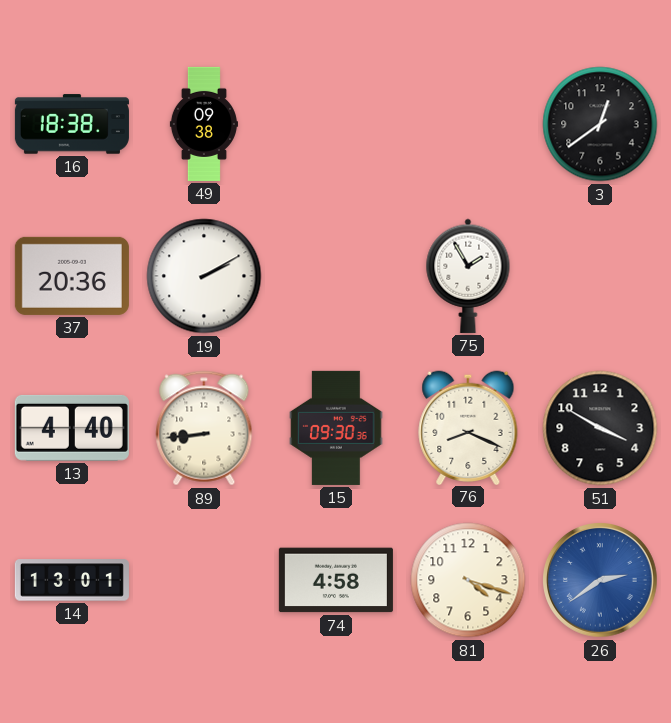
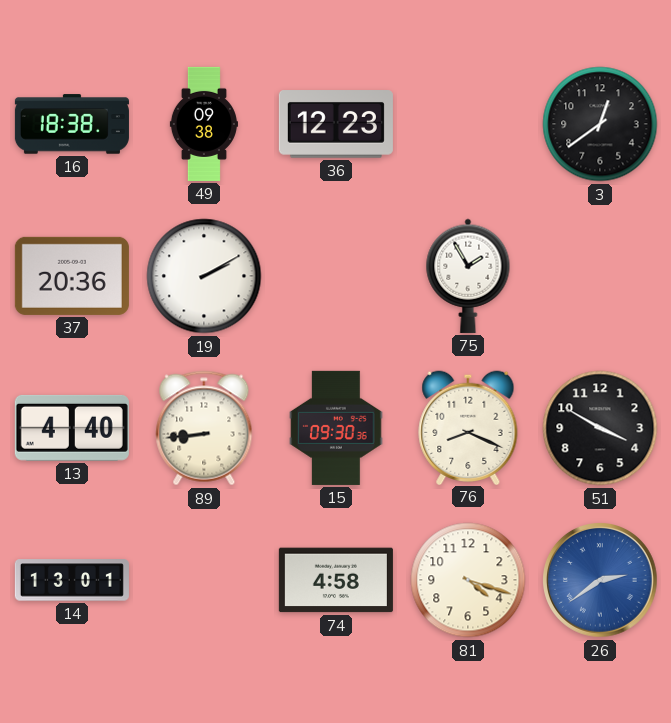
36: none -> 12:23
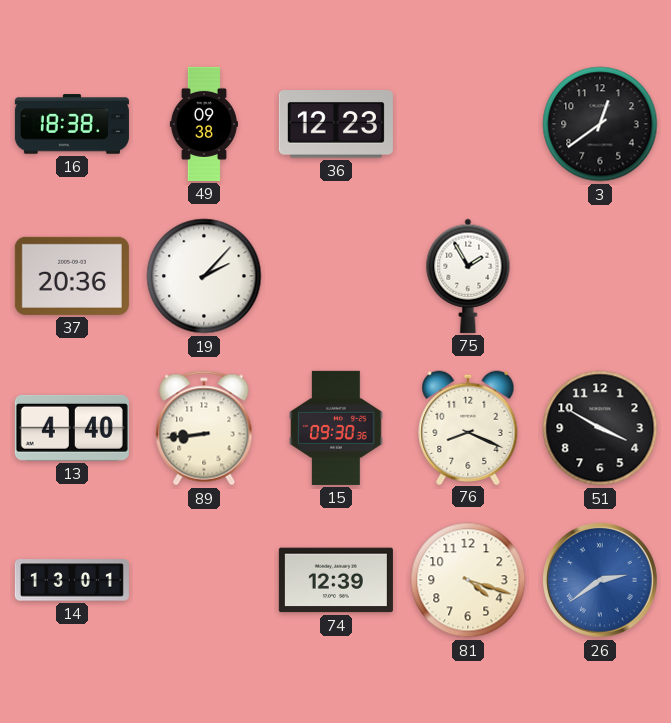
19: 2:10 -> 2:07
74: 4:58 -> 12:39
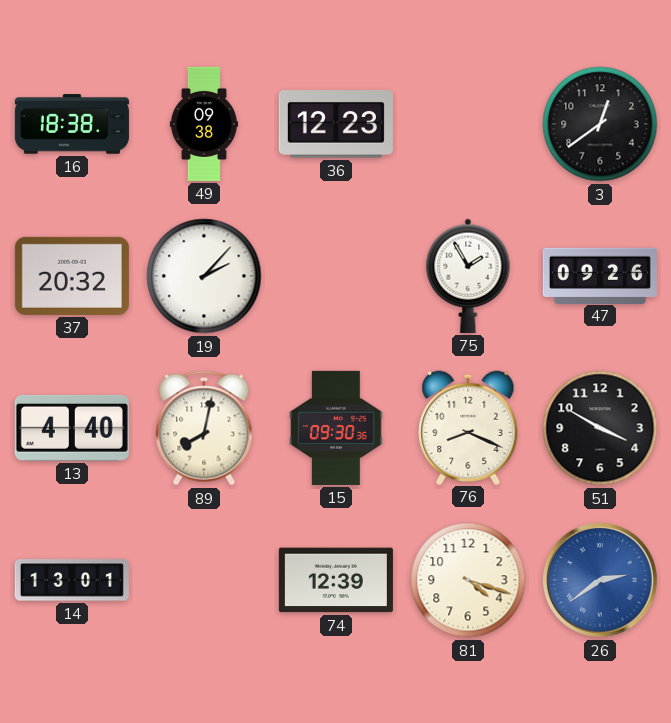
37: 20:36 -> 20:32
47: none -> 09:26
89: 8:44 -> 8:02
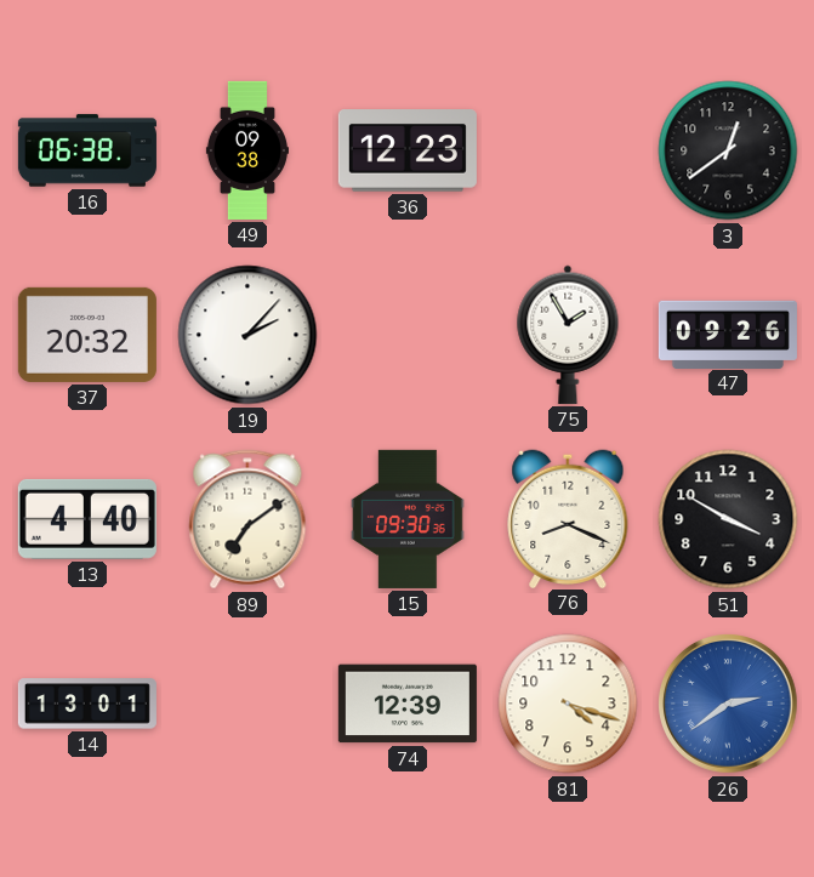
16: 18:38 -> 06:38
89: 8:02 -> 7:09
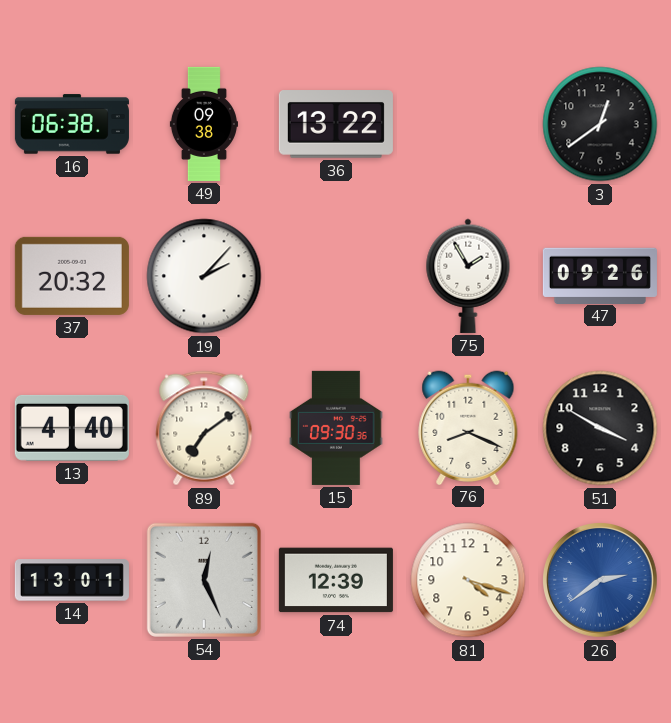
36: 12:23 -> 13:22
54: none -> 12:26
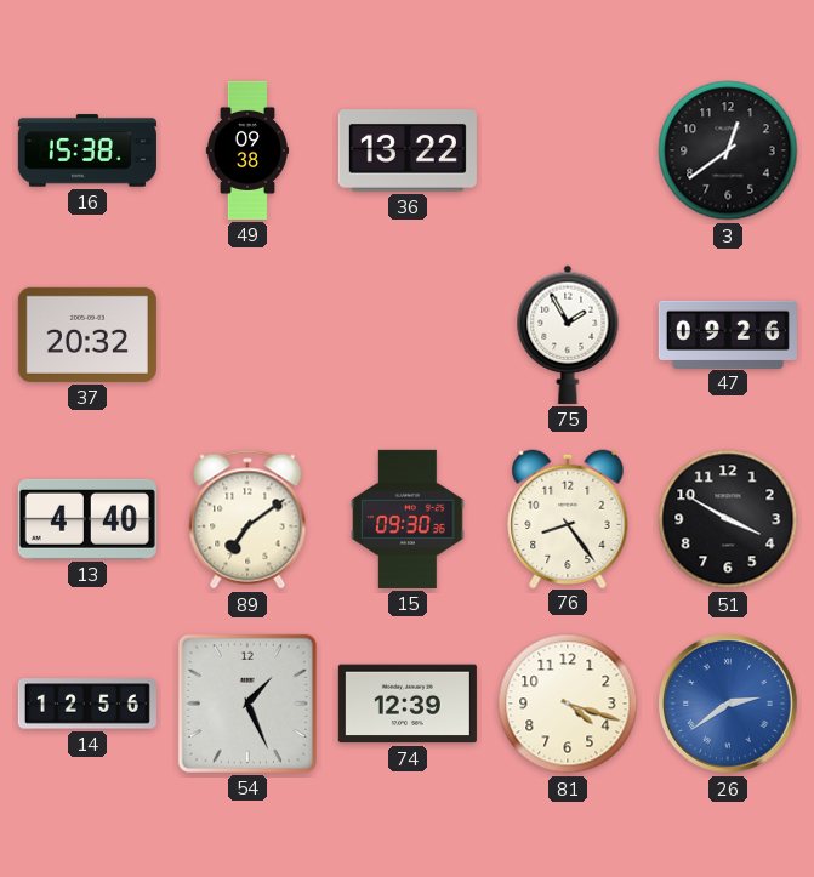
16: 06:38 -> 15:38
19: 2:07 -> none
76: 8:19 -> 8:24
14: 13:01 -> 12:56
54: 12:26 -> 1:26
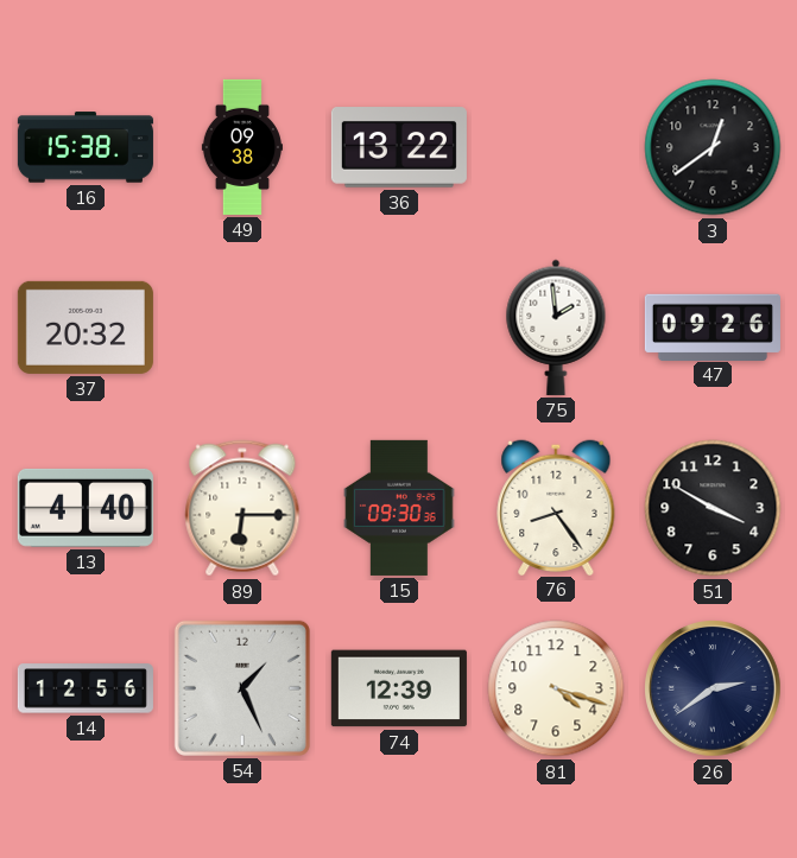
75: 1:55 -> 1:59
89: 7:09 -> 6:15
26 dial: blue -> navy
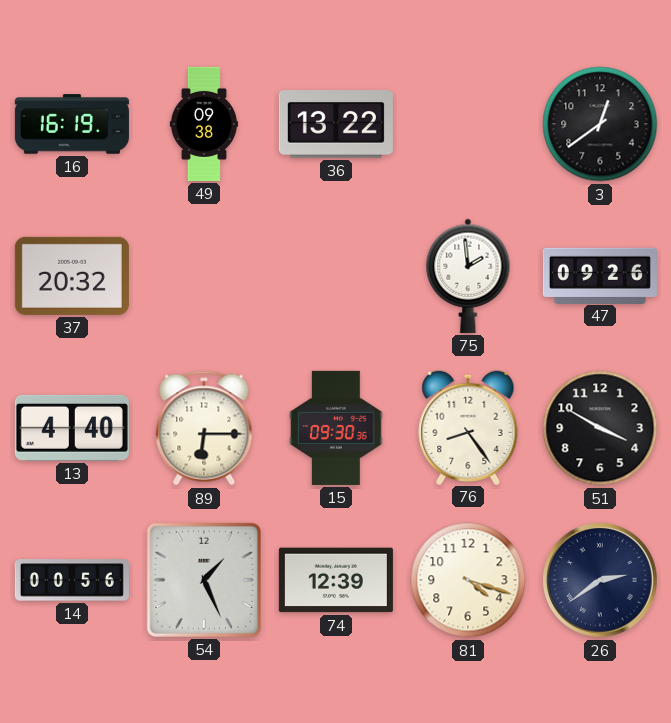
16: 15:38 -> 16:19
14: 12:56 -> 00:56
